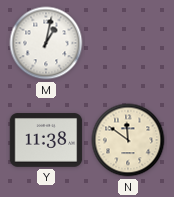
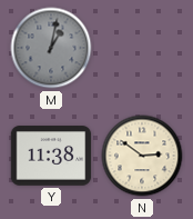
M dial: white -> grey
N: 11:51 -> 2:51
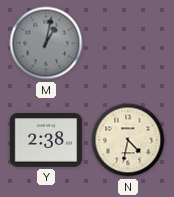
Y: 11:38 -> 2:38
N: 2:51 -> 4:32
